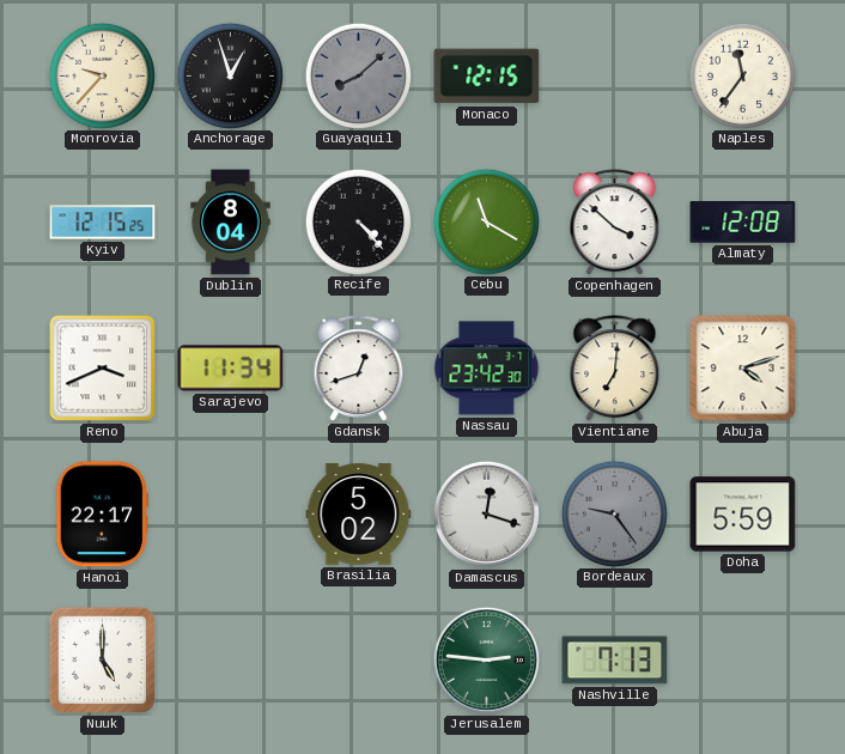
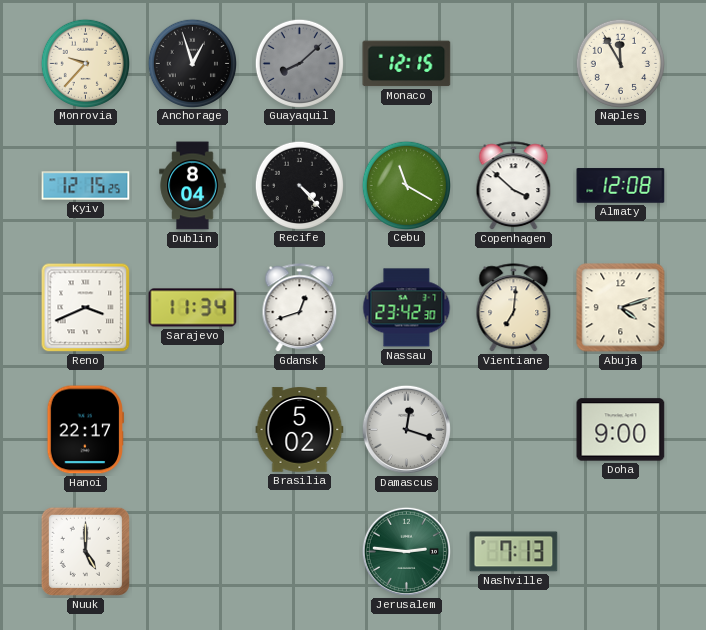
Naples: 11:36 -> 11:55
Bordeaux: 9:24 -> none
Doha: 5:59 -> 9:00
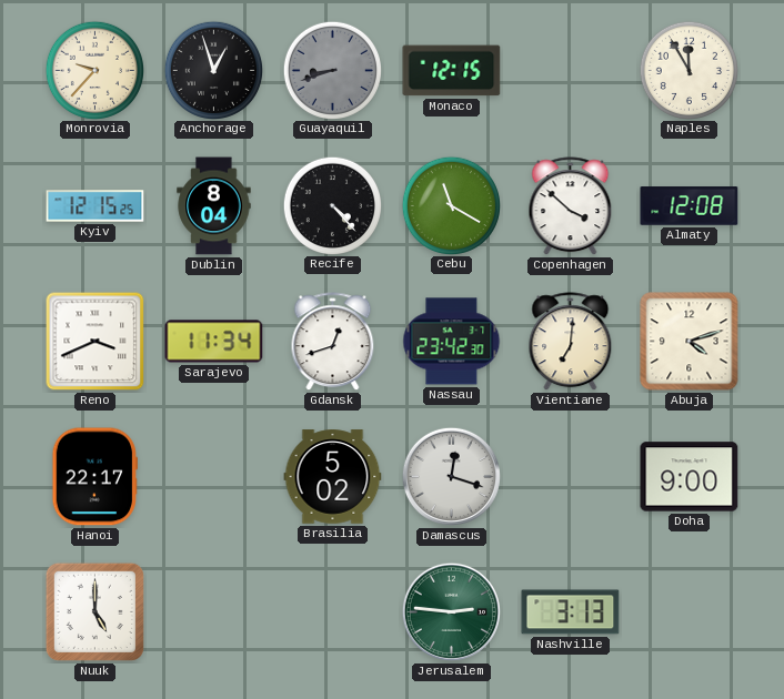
Guayaquil: 8:08 -> 8:42
Nashville: 7:13 -> 3:13
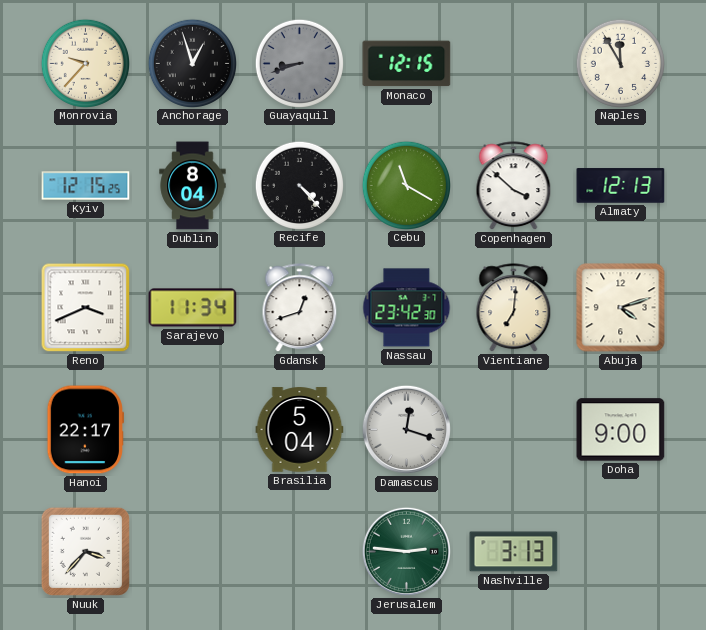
Almaty: 12:08 -> 12:13
Brasilia: 5:02 -> 5:04
Nuuk: 5:00 -> 3:37
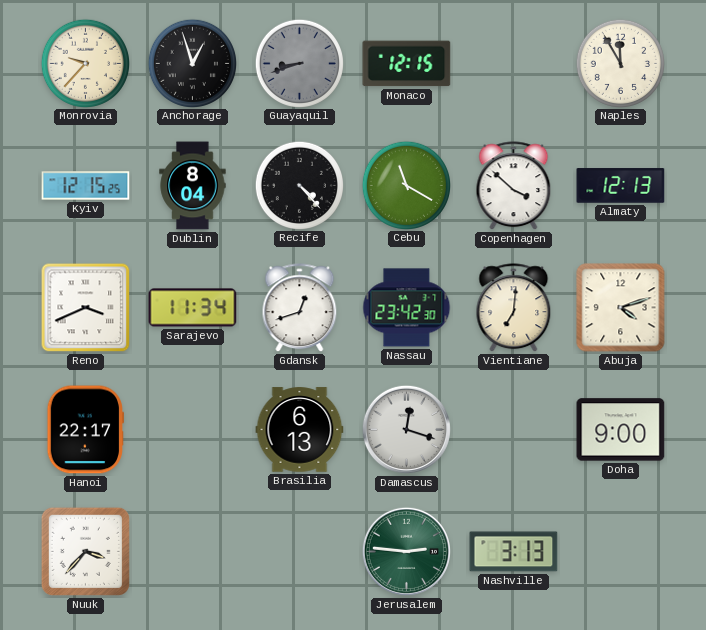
Brasilia: 5:04 -> 6:13
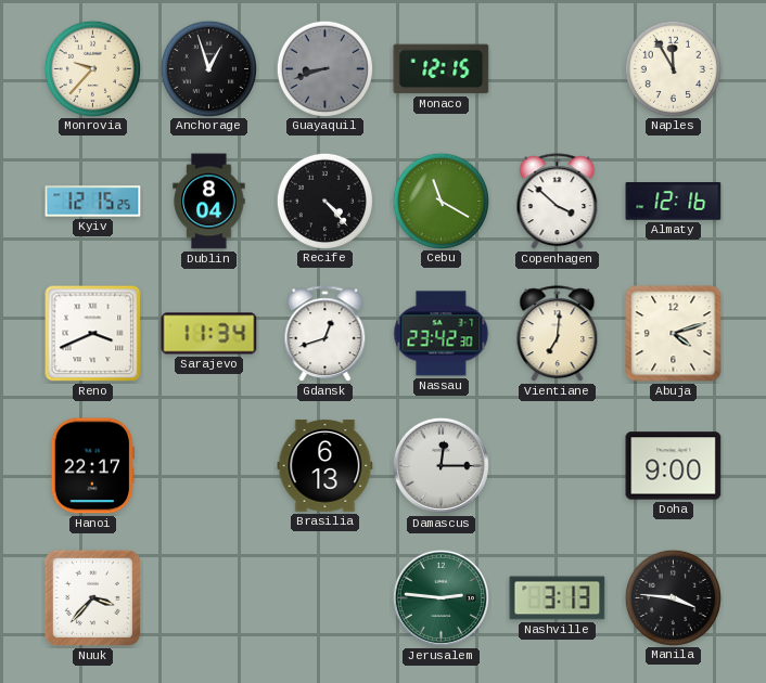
Almaty: 12:13 -> 12:16
Damascus: 12:18 -> 12:15
Manila: none -> 3:46
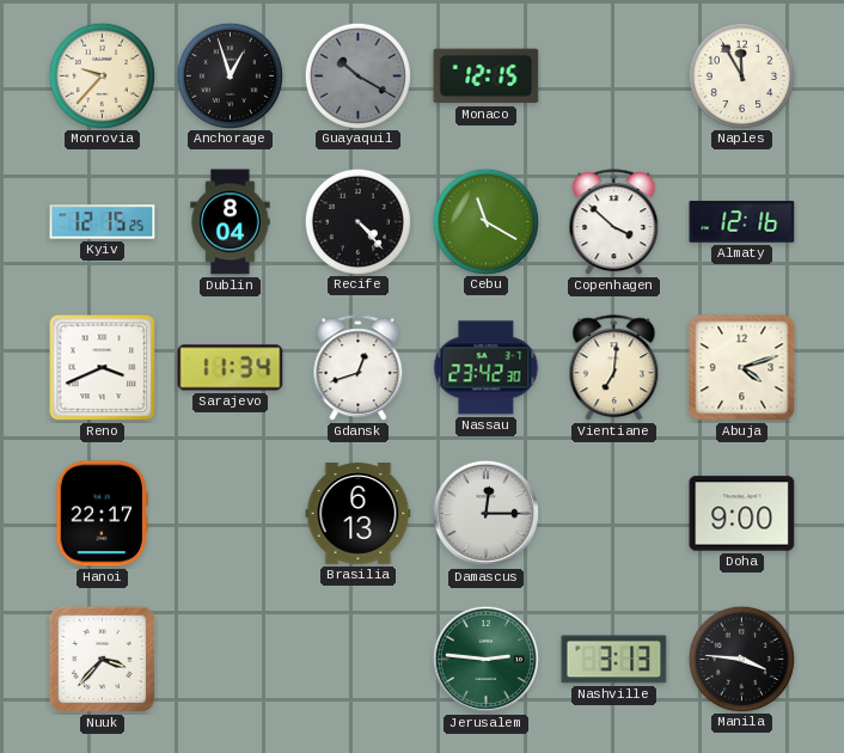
Guayaquil: 8:42 -> 10:20
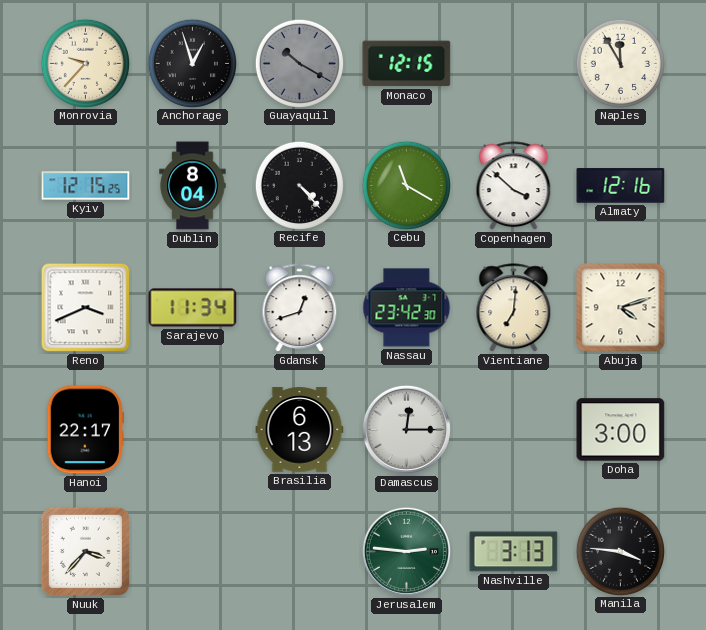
Doha: 9:00 -> 3:00
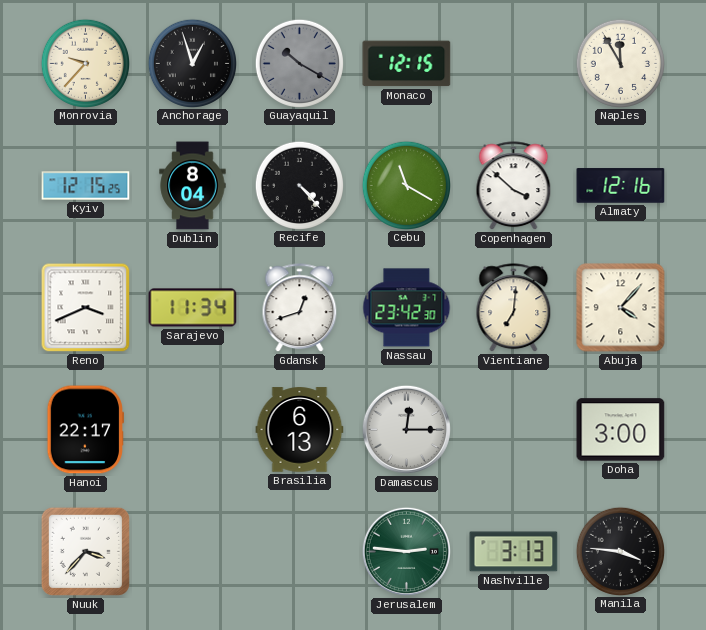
Abuja: 4:12 -> 4:07
